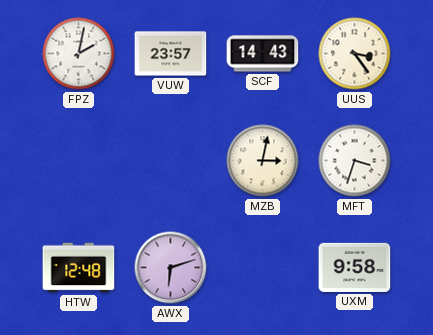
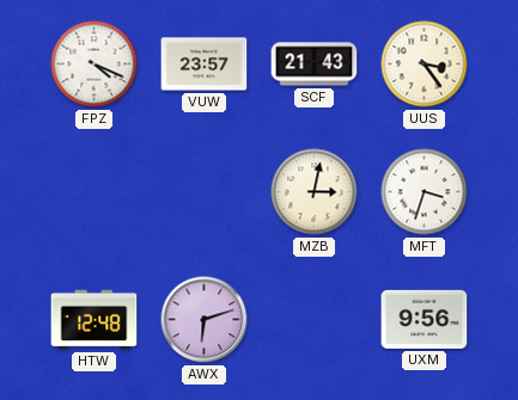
FPZ: 2:02 -> 4:19
SCF: 14:43 -> 21:43
UXM: 9:58 -> 9:56
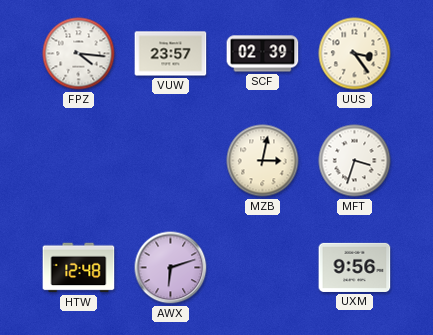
FPZ: 4:19 -> 4:16
SCF: 21:43 -> 02:39
